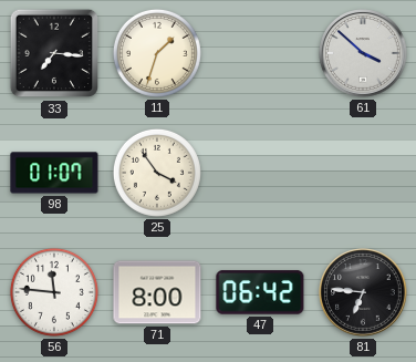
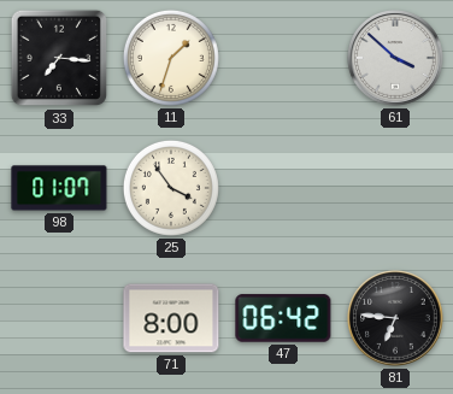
56: 11:46 -> none
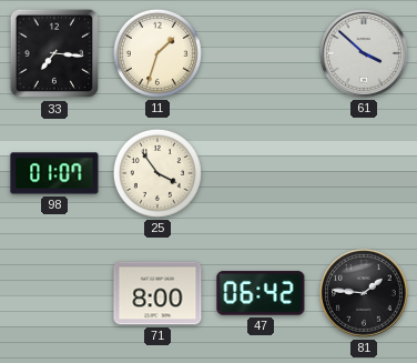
81: 6:46 -> 1:46
